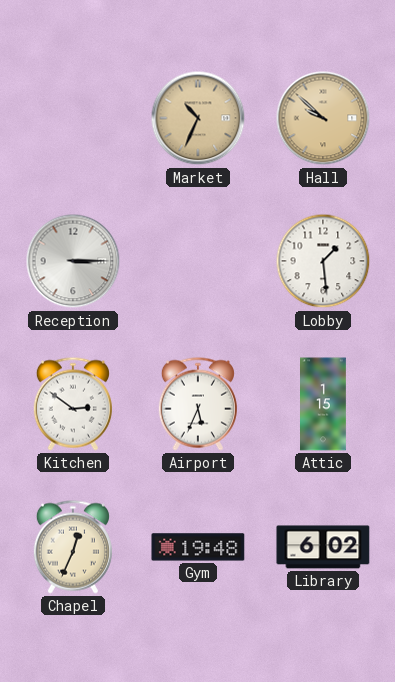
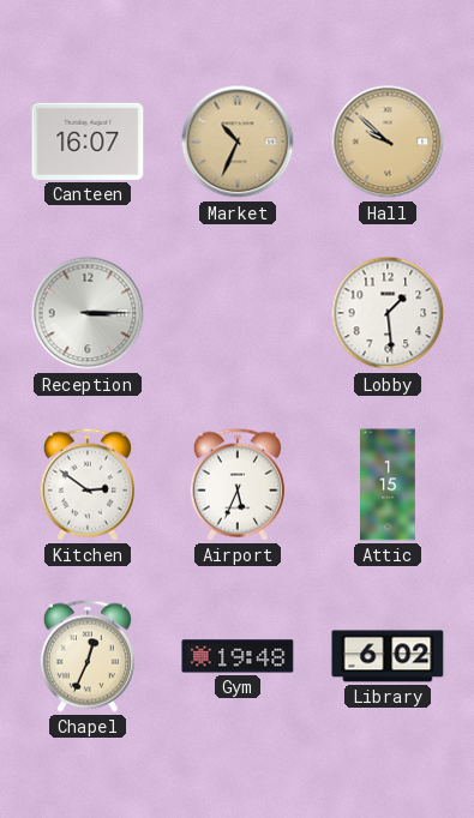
Canteen: none -> 16:07
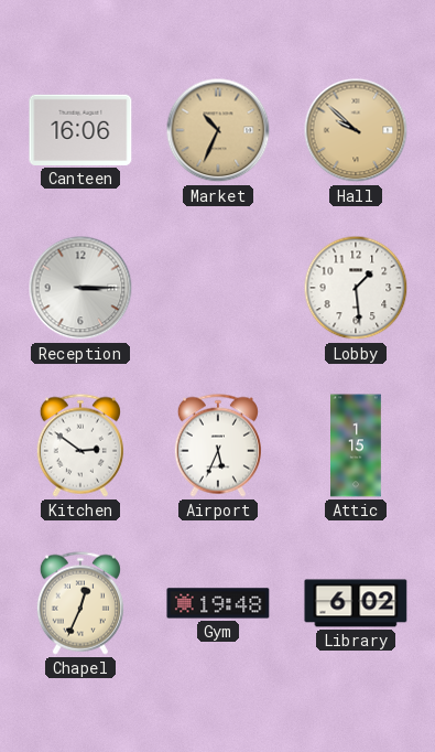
Canteen: 16:07 -> 16:06
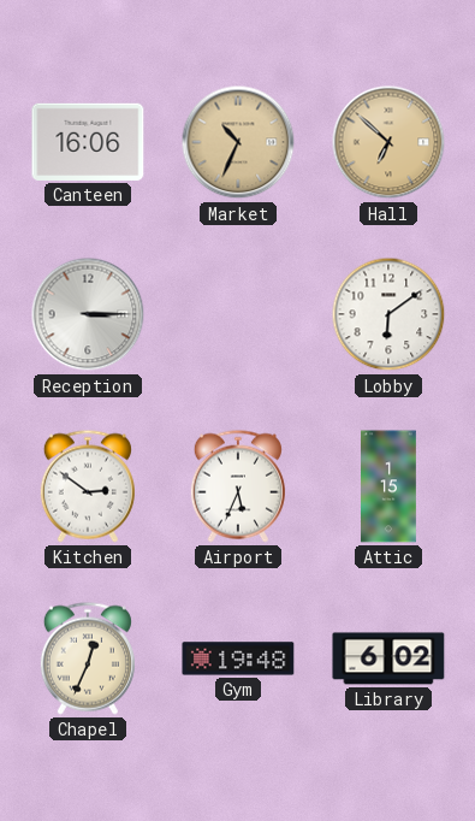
Hall: 9:52 -> 6:52
Lobby: 1:29 -> 6:09
